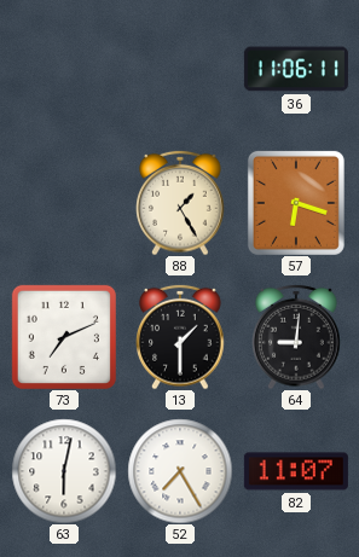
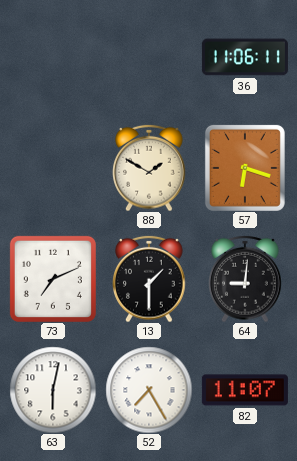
88: 1:25 -> 1:50
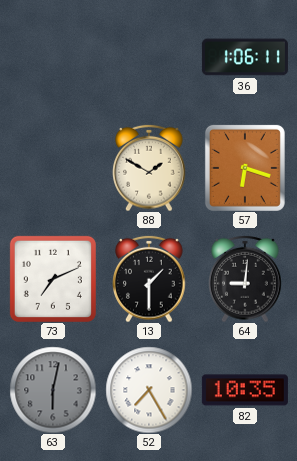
36: 11:06 -> 1:06
63 dial: white -> grey
82: 11:07 -> 10:35
